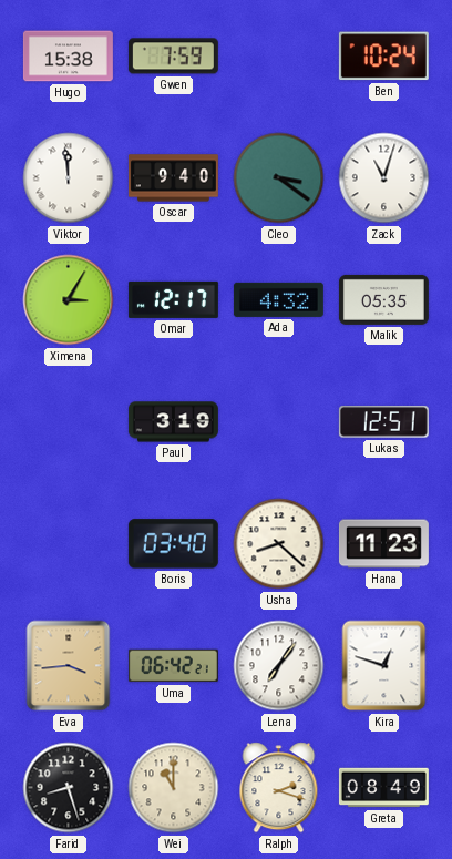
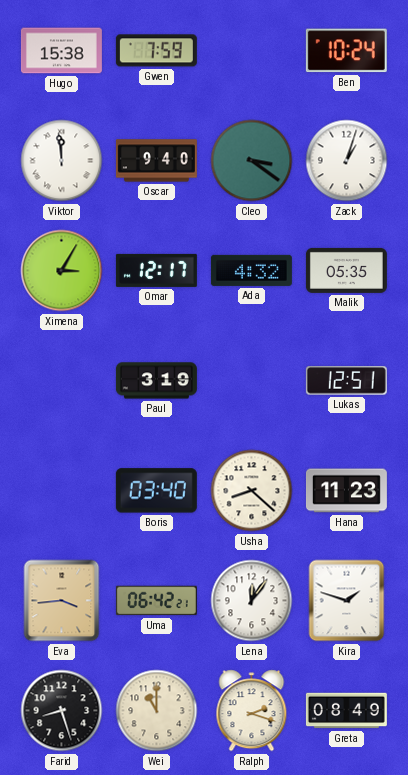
Zack: 11:03 -> 1:03
Lena: 7:06 -> 12:06
Kira: 12:48 -> 1:48
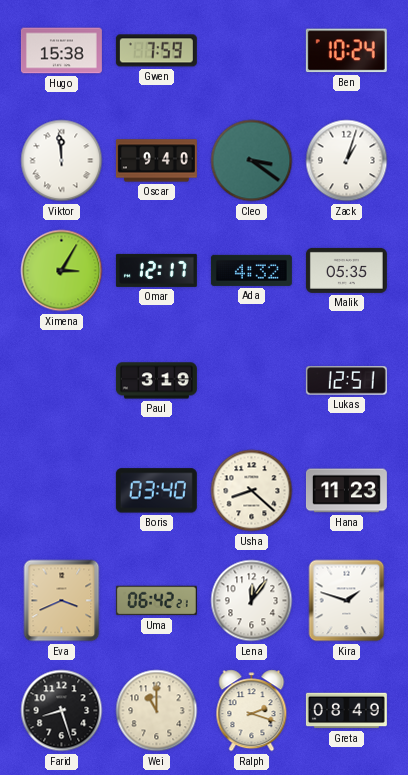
Eva: 3:44 -> 3:41
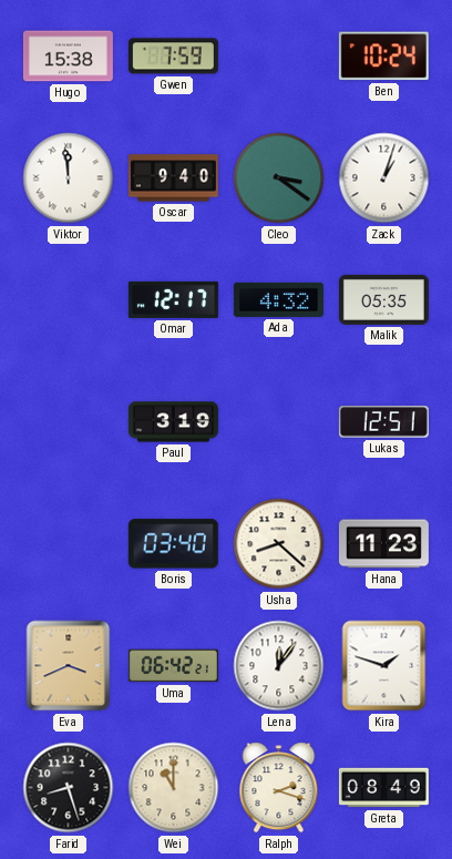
Ximena: 3:05 -> none
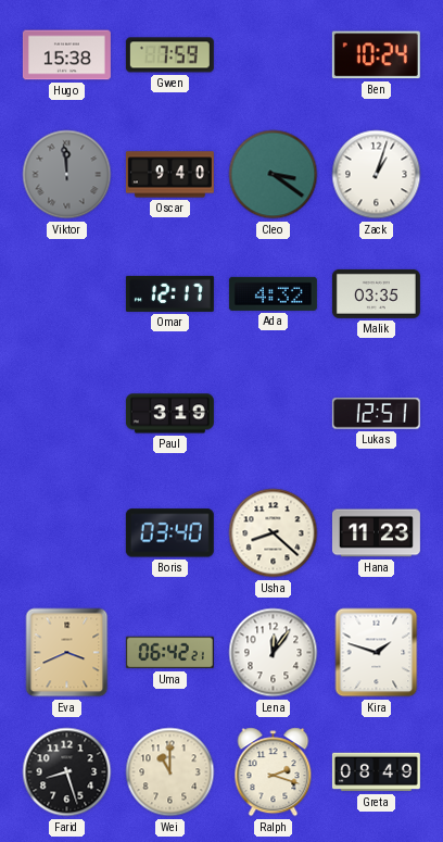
Viktor dial: white -> grey
Malik: 05:35 -> 03:35
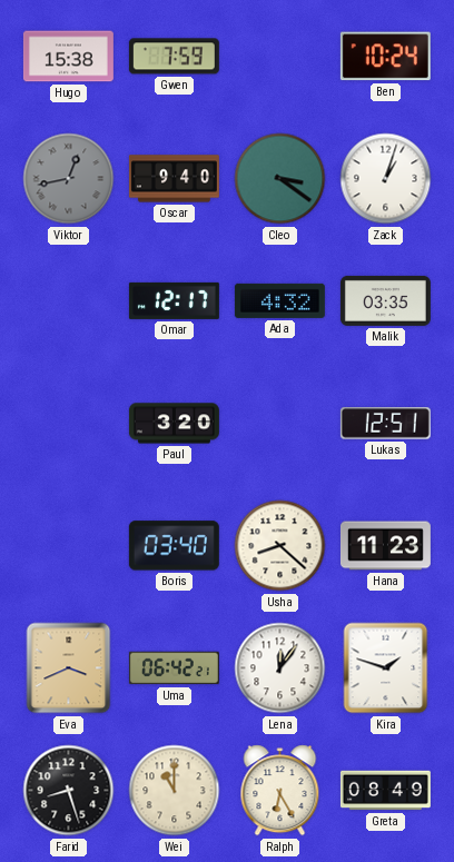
Viktor: 11:59 -> 12:43
Paul: 3:19 -> 3:20
Ralph: 2:18 -> 6:25
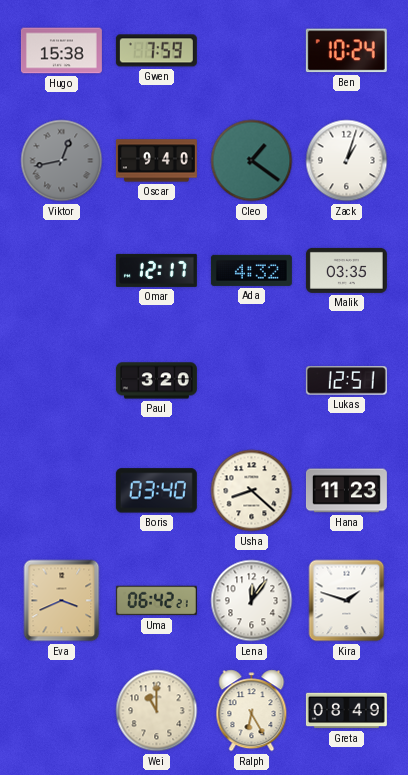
Cleo: 3:21 -> 1:21
Farid: 8:27 -> none
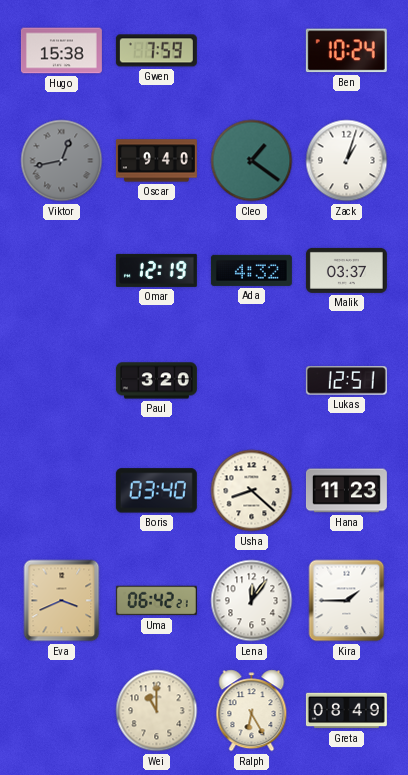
Omar: 12:17 -> 12:19
Malik: 03:35 -> 03:37
Kira: 1:48 -> 1:45
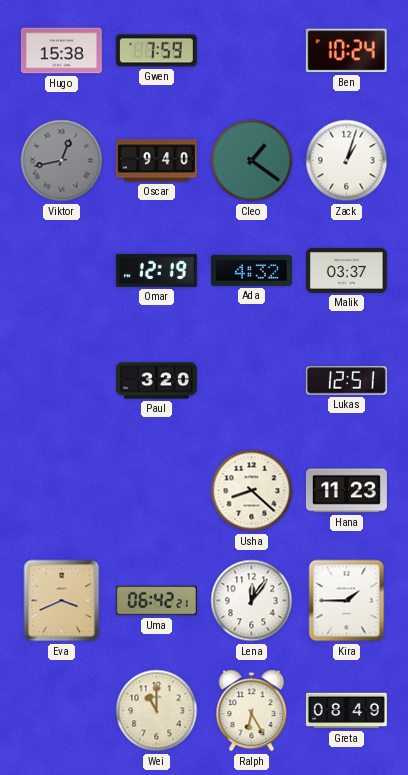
Boris: 03:40 -> none
